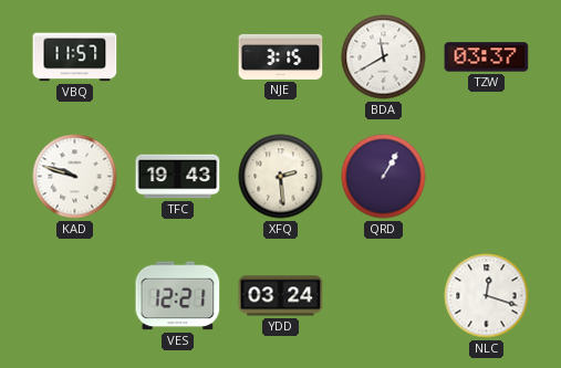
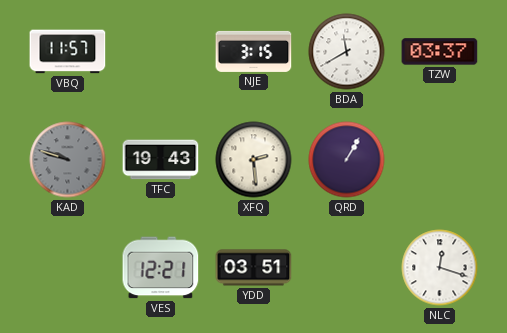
KAD dial: white -> grey
YDD: 03:24 -> 03:51
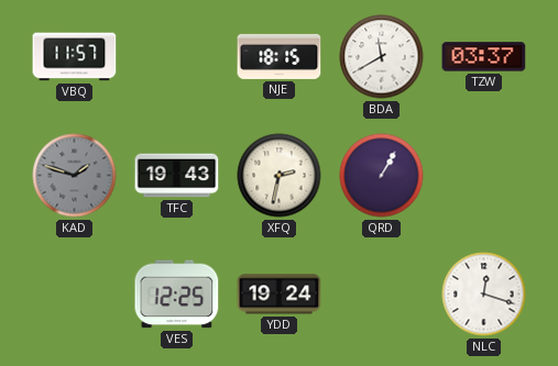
NJE: 3:15 -> 18:15
KAD: 9:48 -> 1:48
XFQ: 2:29 -> 2:32
VES: 12:21 -> 12:25
YDD: 03:51 -> 19:24
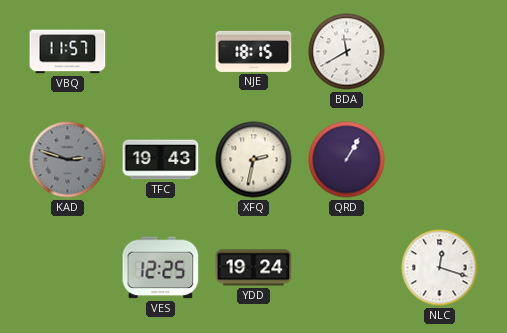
TZW: 03:37 -> none
KAD: 1:48 -> 2:48
